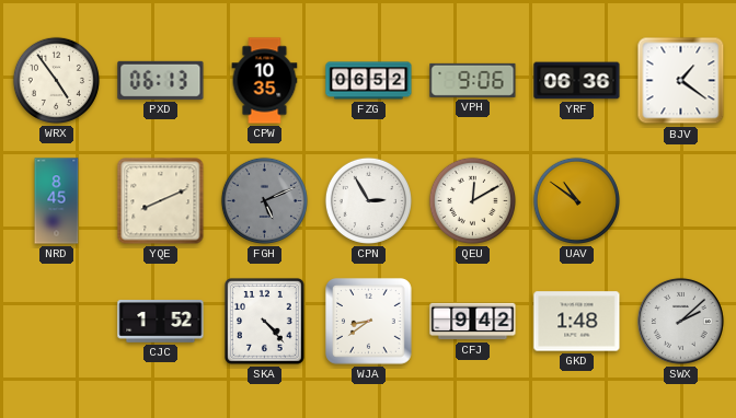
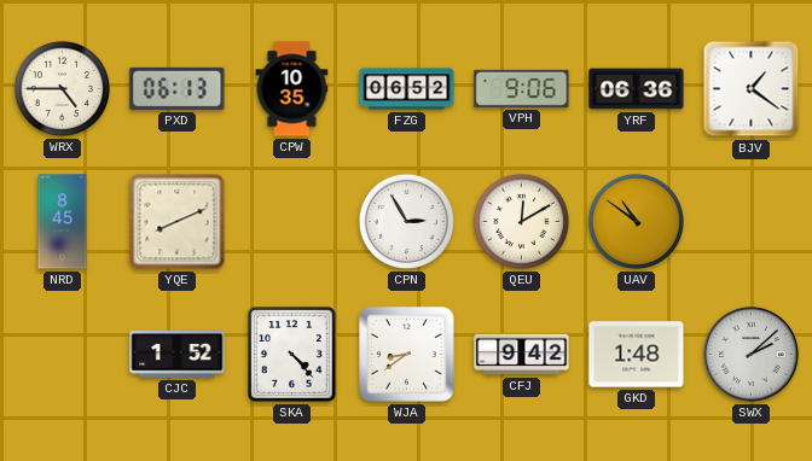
WRX: 4:54 -> 4:45
FGH: 5:11 -> none
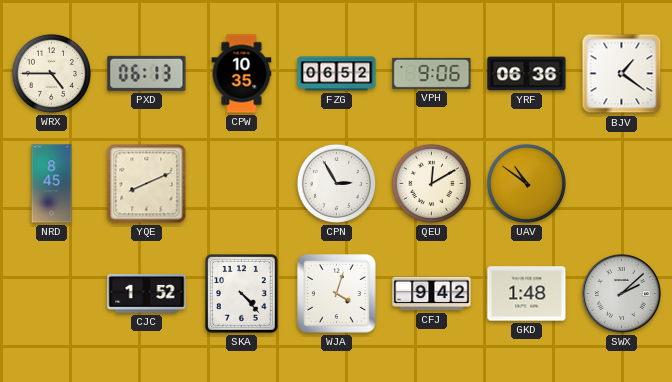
WJA: 8:39 -> 4:03
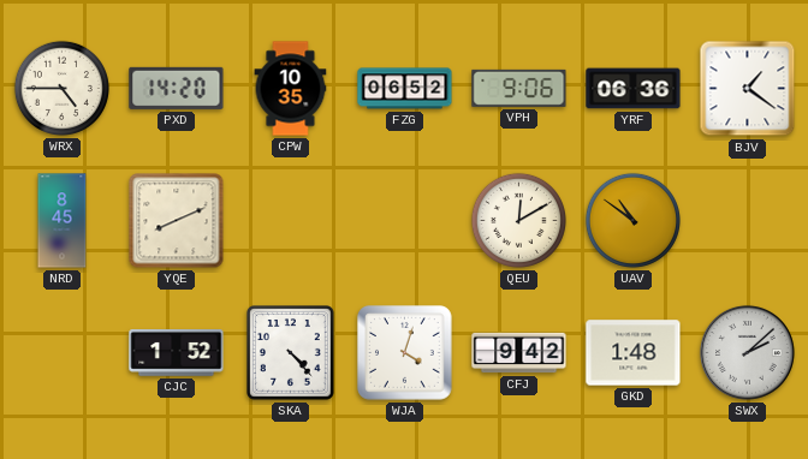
PXD: 06:13 -> 14:20
CPN: 2:55 -> none
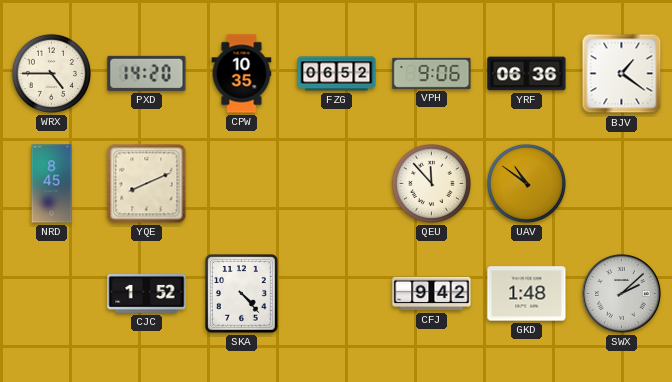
QEU: 12:10 -> 11:53
WJA: 4:03 -> none
